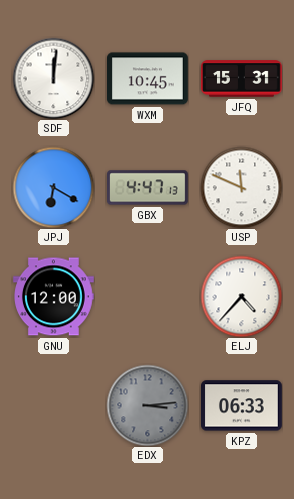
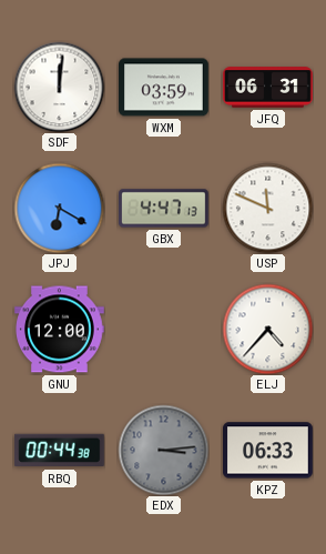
WXM: 10:45 -> 03:59
JFQ: 15:31 -> 06:31
RBQ: none -> 00:44
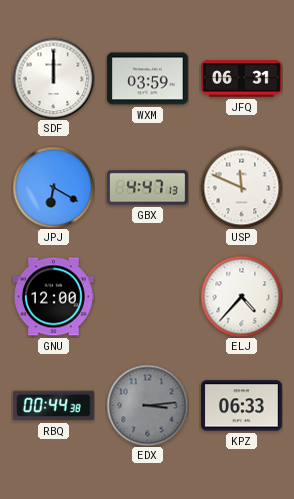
SDF: 12:01 -> 12:00
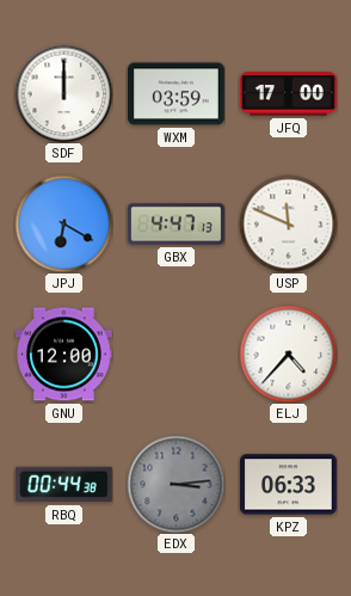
JFQ: 06:31 -> 17:00
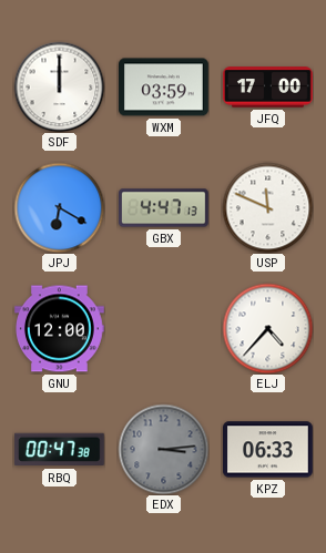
RBQ: 00:44 -> 00:47
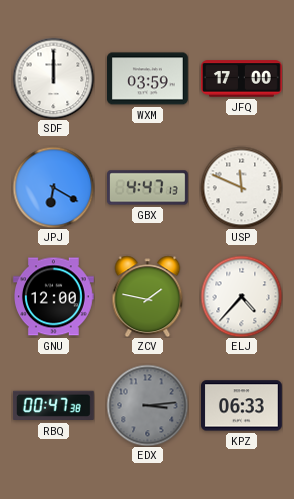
ZCV: none -> 1:47
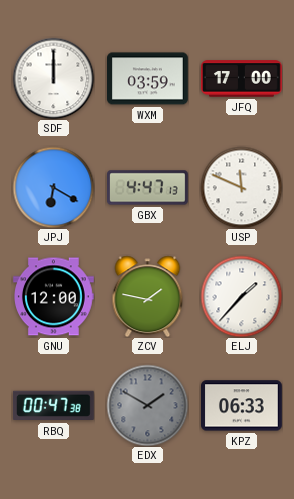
ELJ: 4:37 -> 1:37
EDX: 3:14 -> 1:50
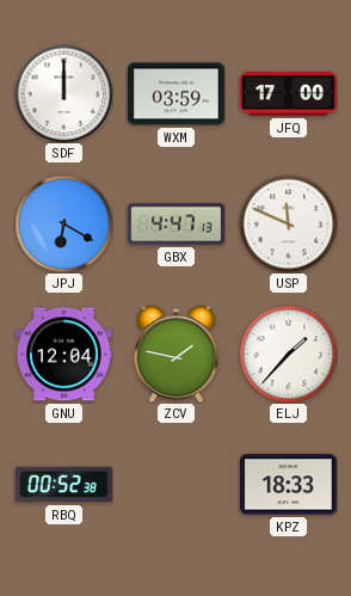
GNU: 12:00 -> 12:04
RBQ: 00:47 -> 00:52
EDX: 1:50 -> none
KPZ: 06:33 -> 18:33
